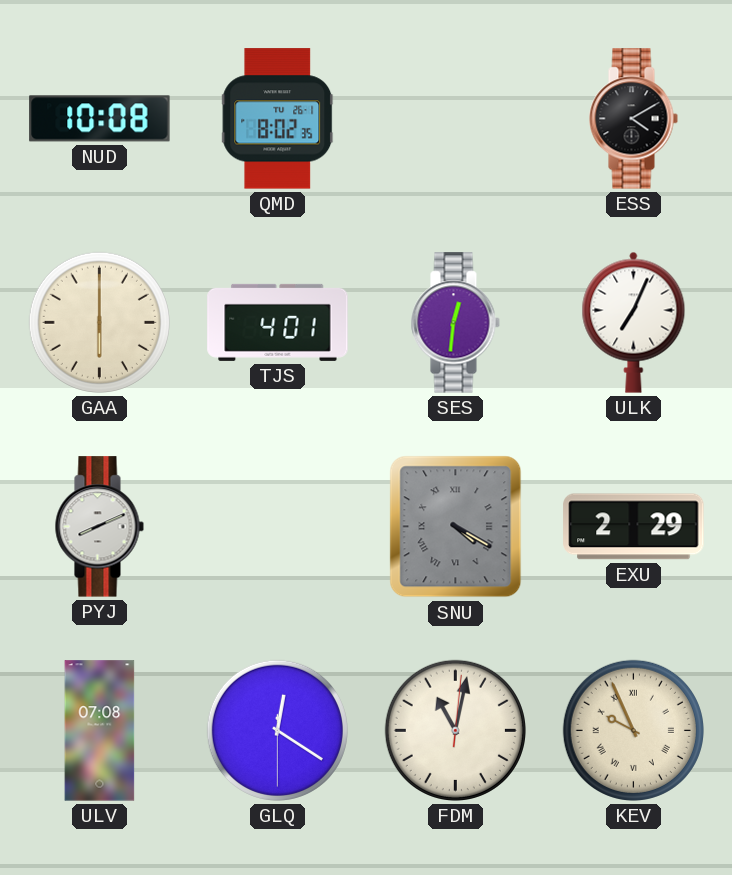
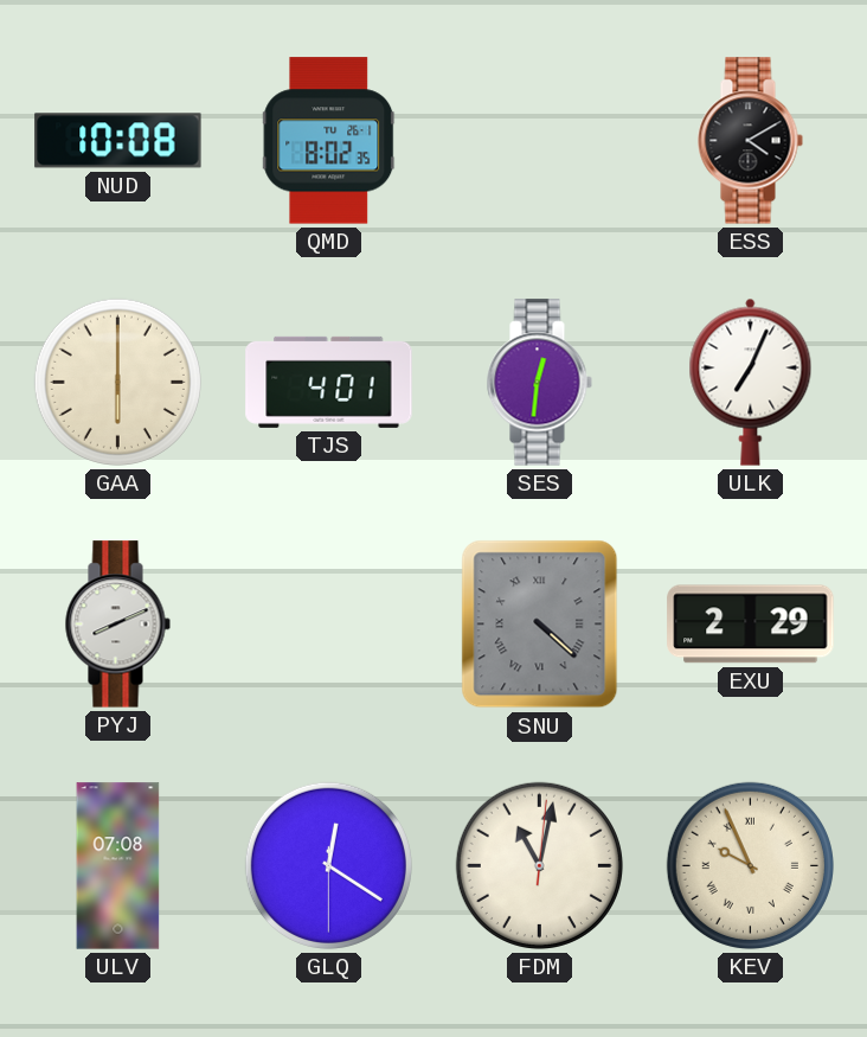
SNU: 4:20 -> 4:22
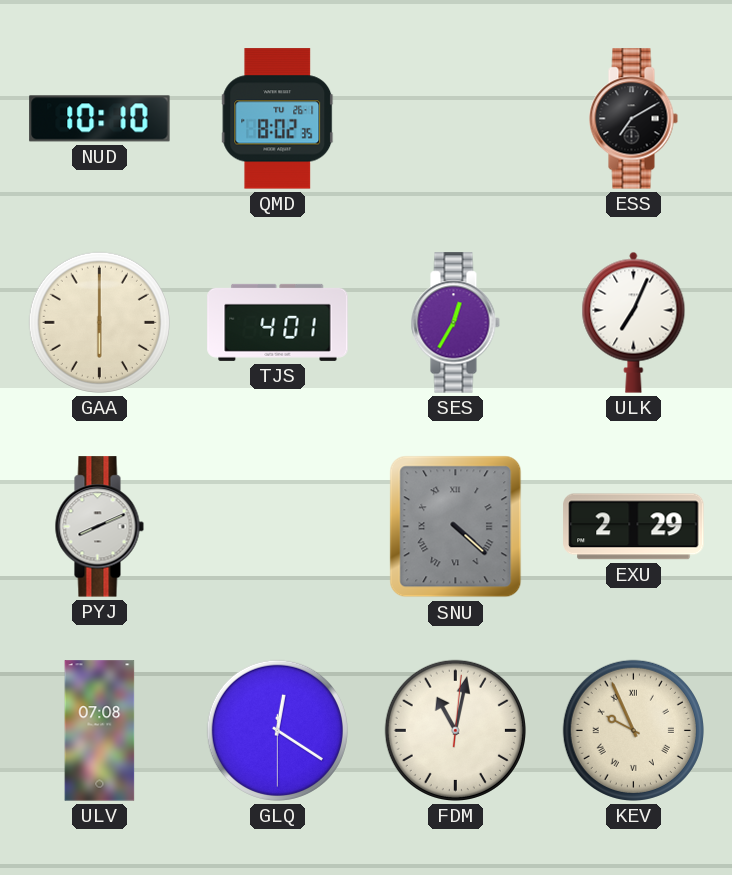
NUD: 10:08 -> 10:10
ESS: 4:10 -> 7:10
SES: 12:31 -> 12:35
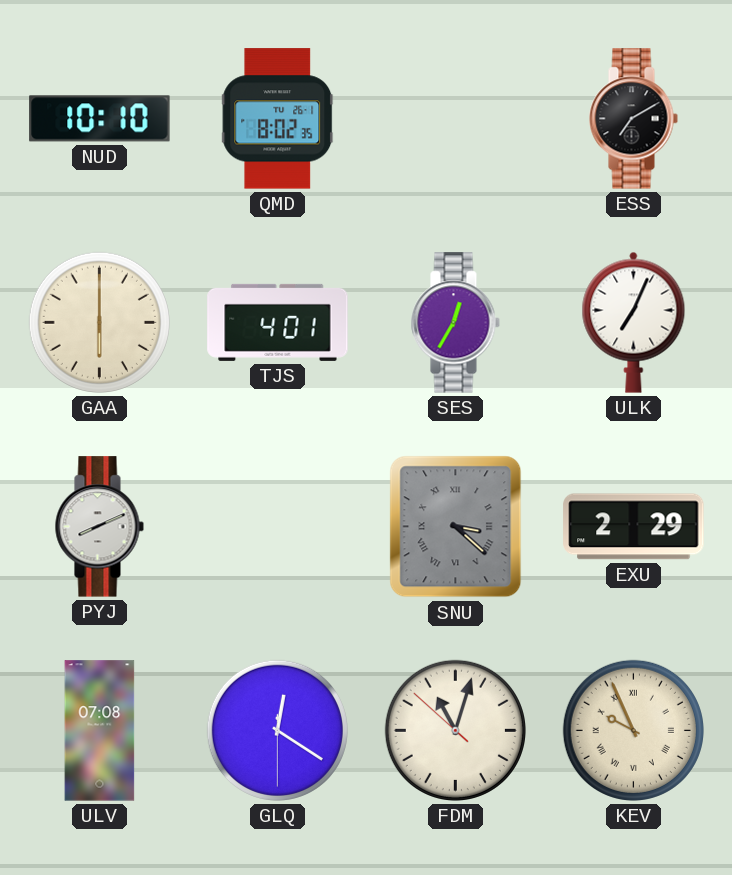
SNU: 4:22 -> 3:22
FDM: 11:02:01 -> 11:02:52
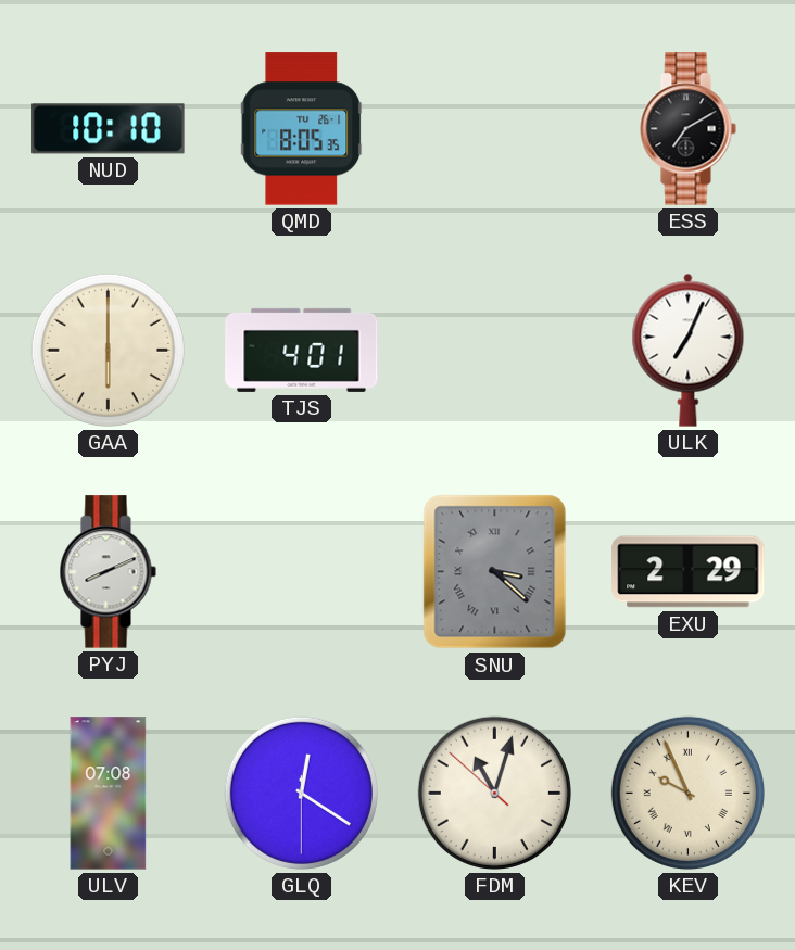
QMD: 8:02 -> 8:05
SES: 12:35 -> none
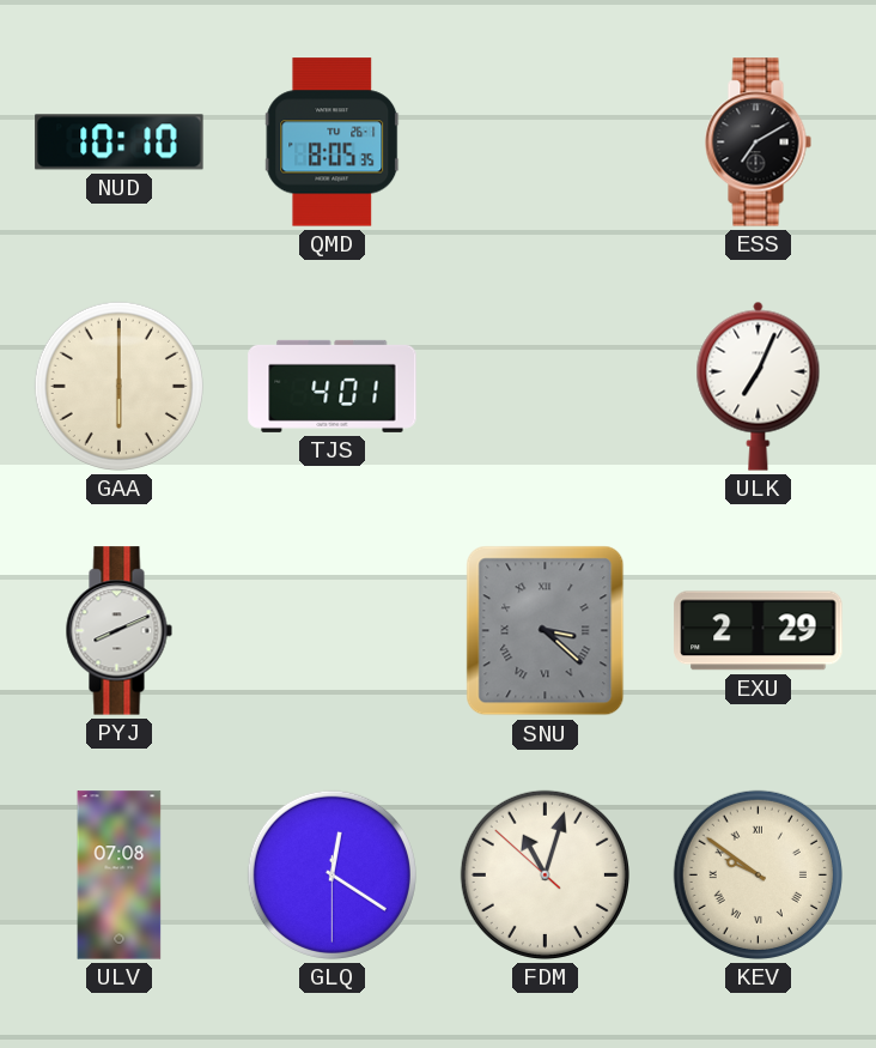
KEV: 9:56 -> 9:51
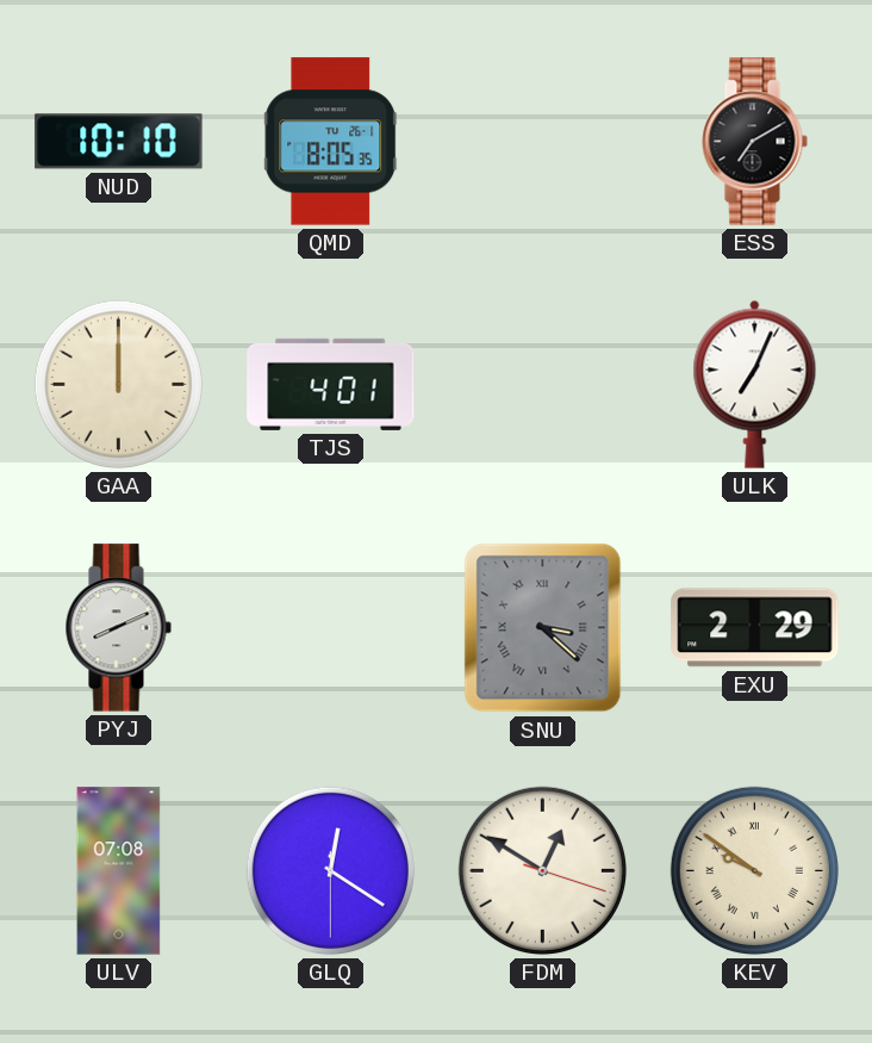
GAA: 6:00 -> 12:00
FDM: 11:02 -> 12:50
